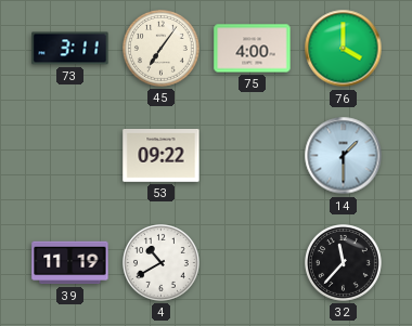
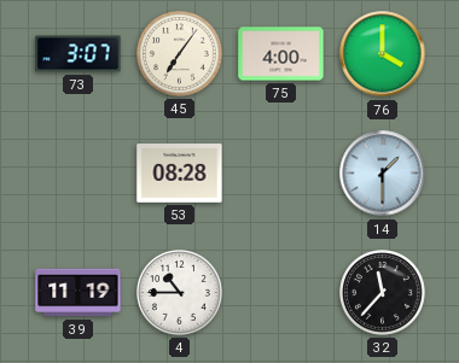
73: 3:11 -> 3:07
53: 09:22 -> 08:28
4: 10:40 -> 10:45
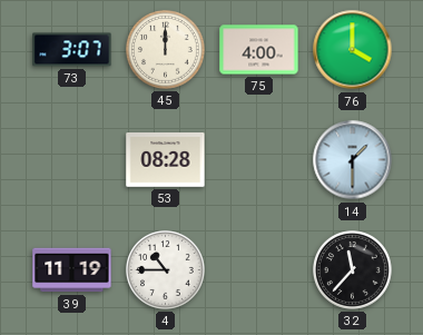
45: 7:06 -> 12:00
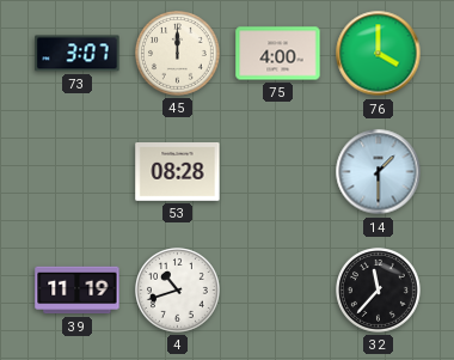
4: 10:45 -> 10:42
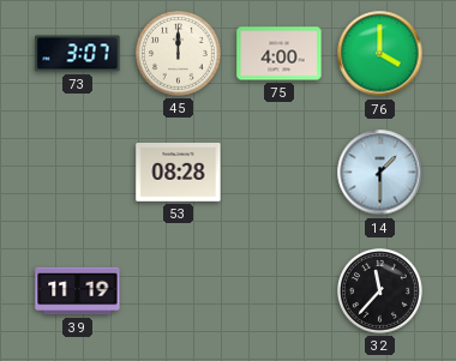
4: 10:42 -> none
